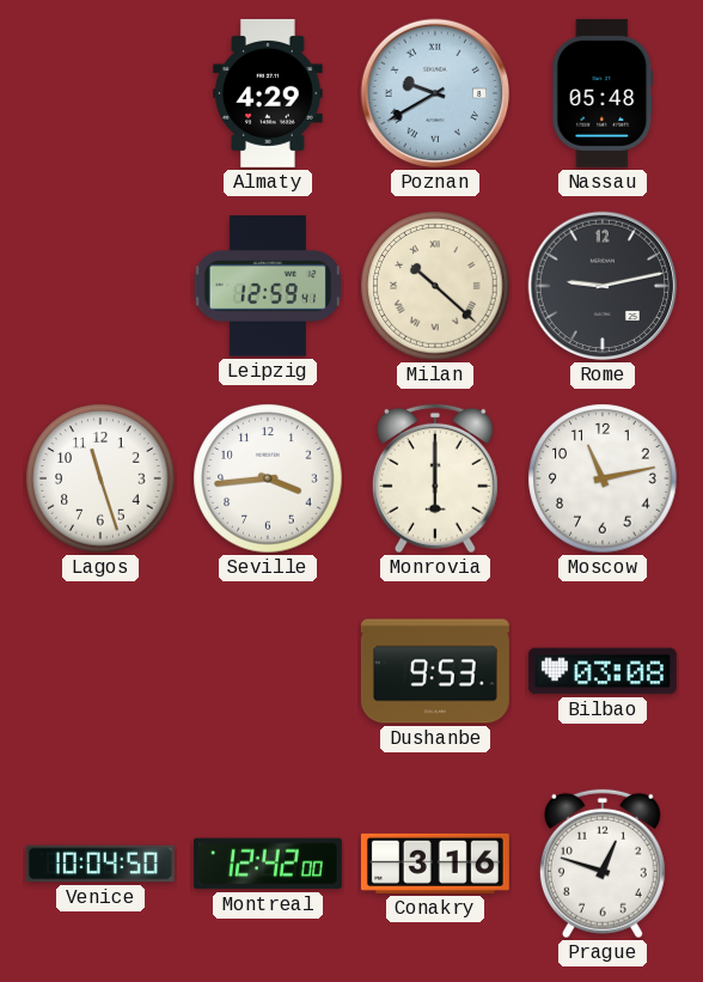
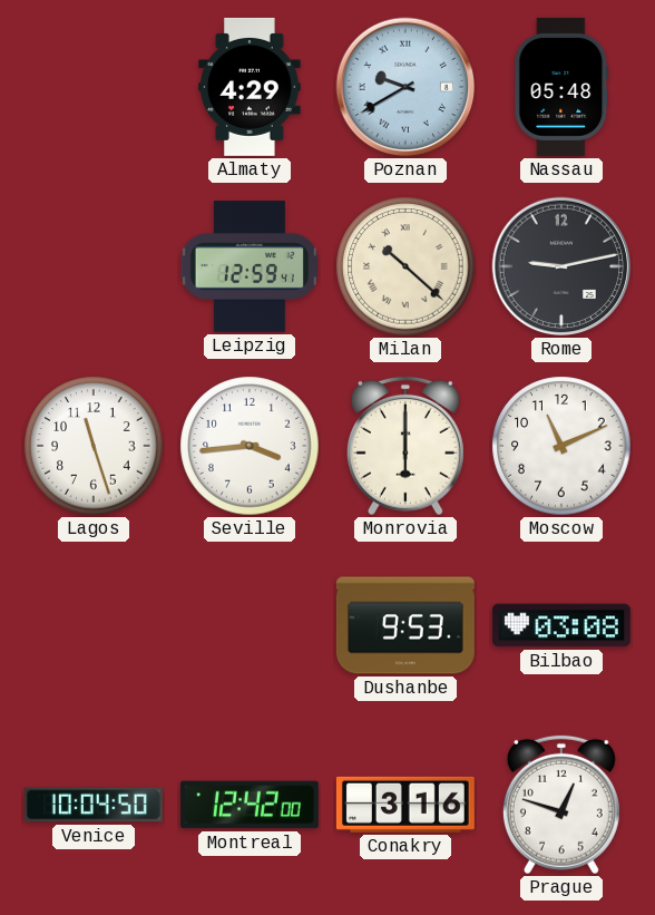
Moscow: 11:13 -> 11:11
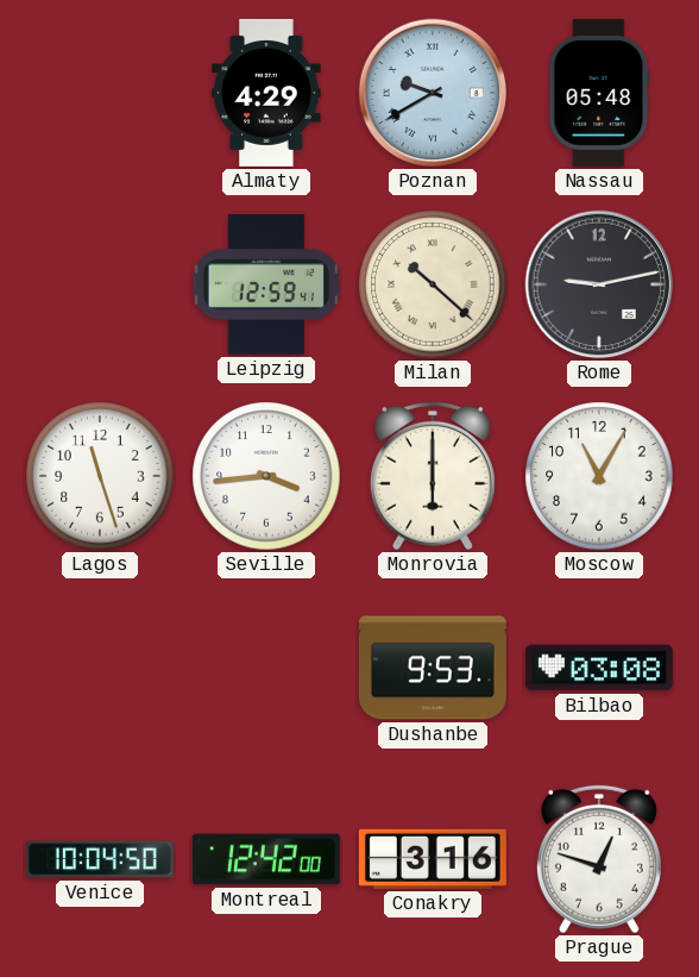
Moscow: 11:11 -> 11:05
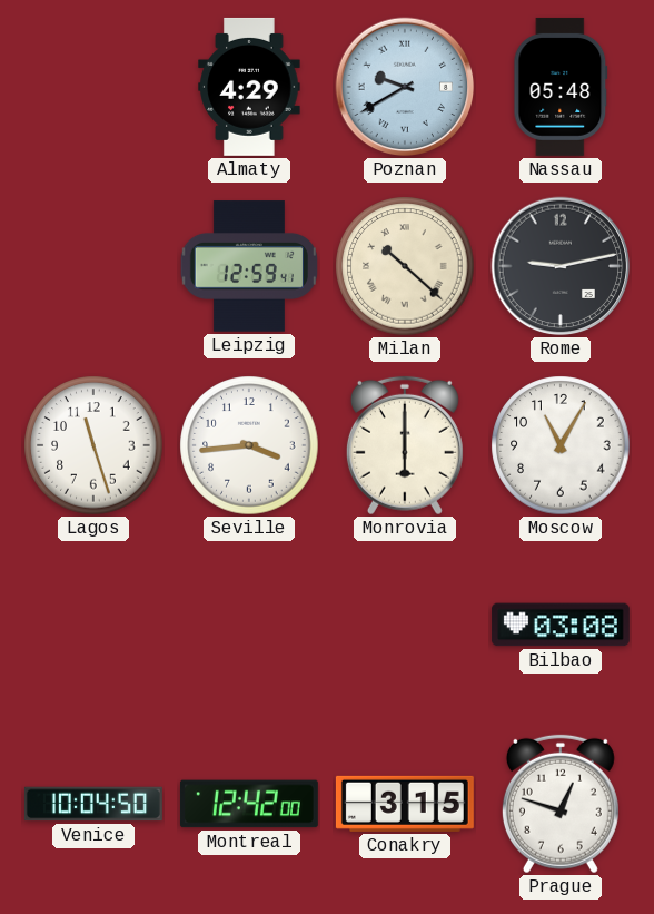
Dushanbe: 9:53 -> none
Conakry: 3:16 -> 3:15
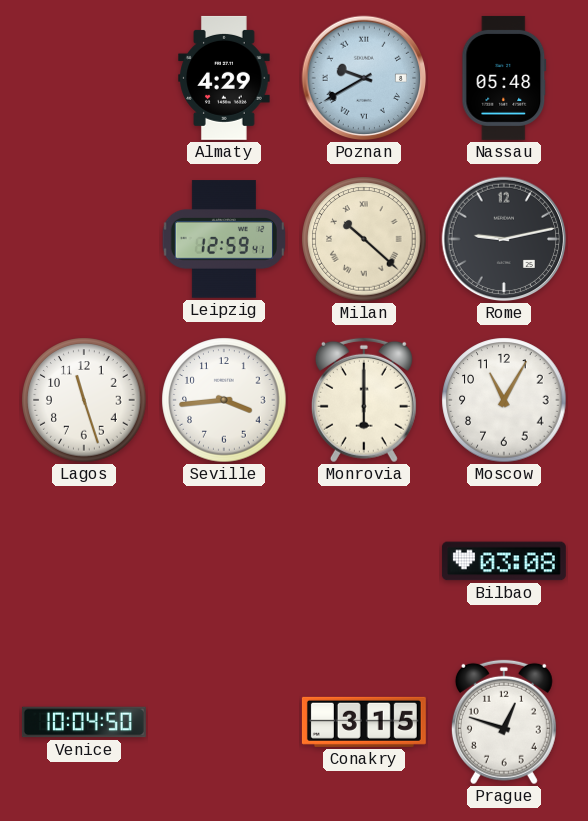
Montreal: 12:42 -> none
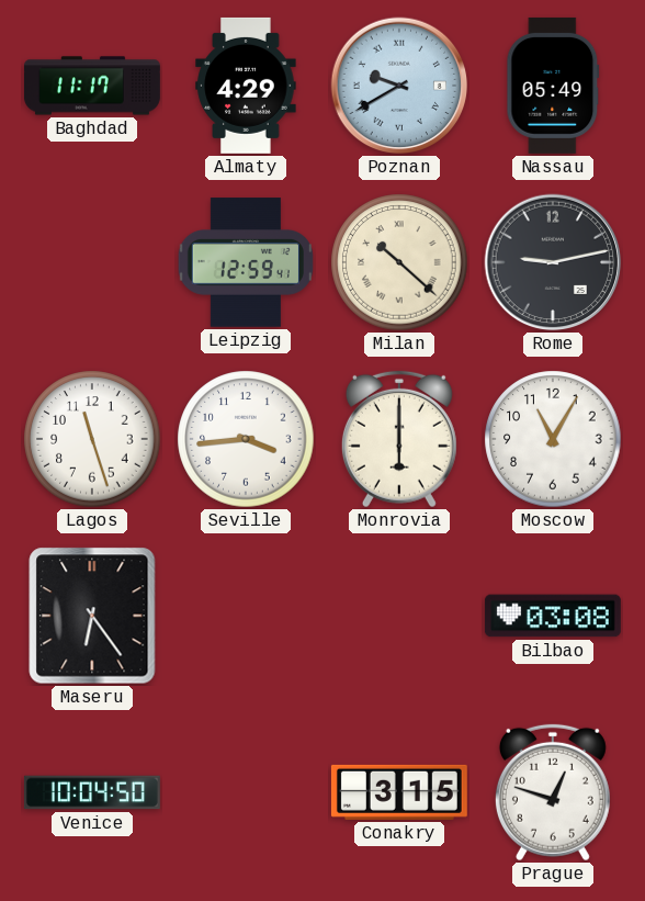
Baghdad: none -> 11:17
Nassau: 05:48 -> 05:49
Maseru: none -> 6:24
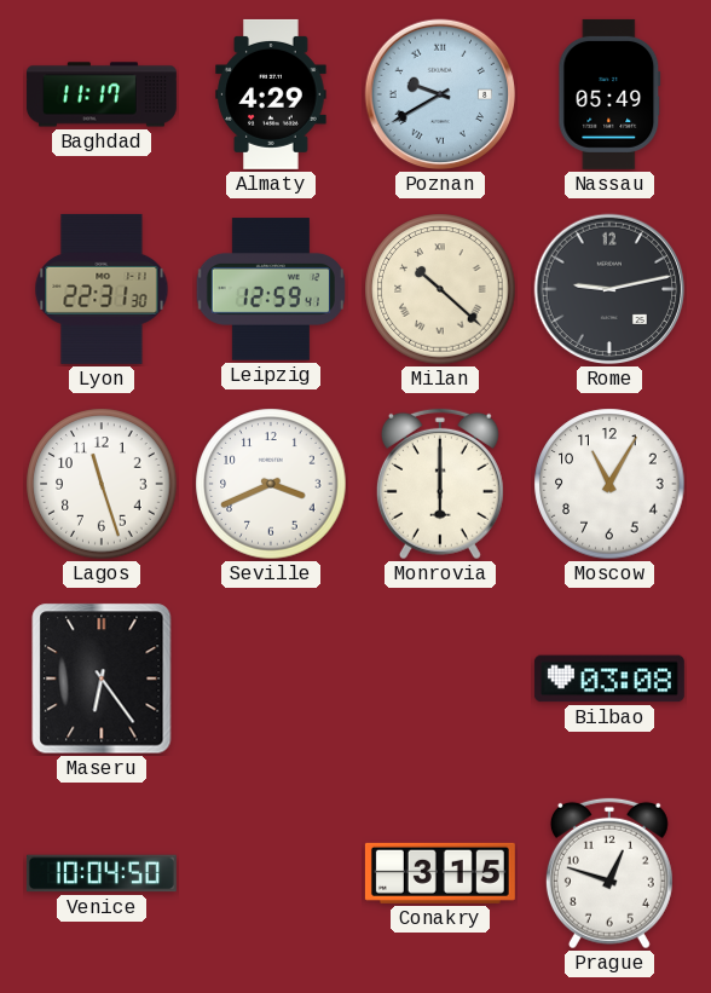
Lyon: none -> 22:31
Seville: 3:44 -> 3:41
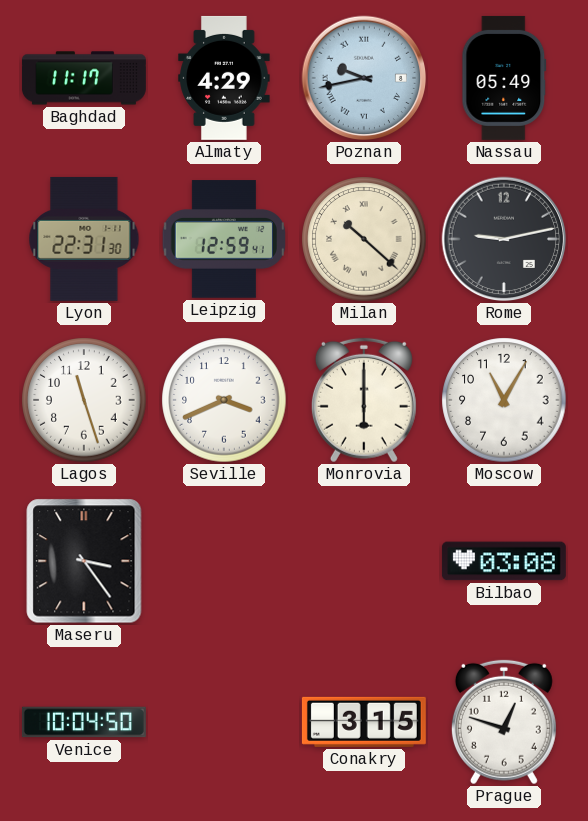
Poznan: 9:40 -> 9:43
Maseru: 6:24 -> 3:24
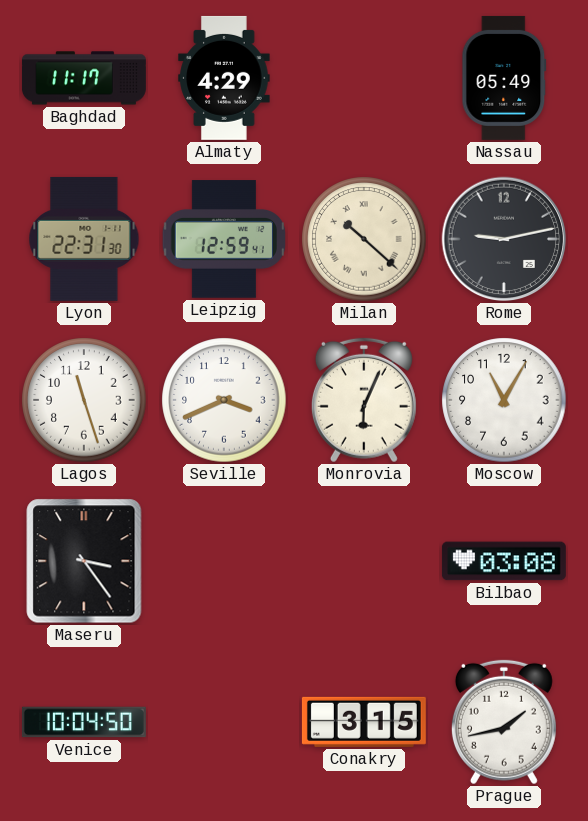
Poznan: 9:43 -> none
Monrovia: 6:00 -> 6:04
Prague: 12:48 -> 1:43
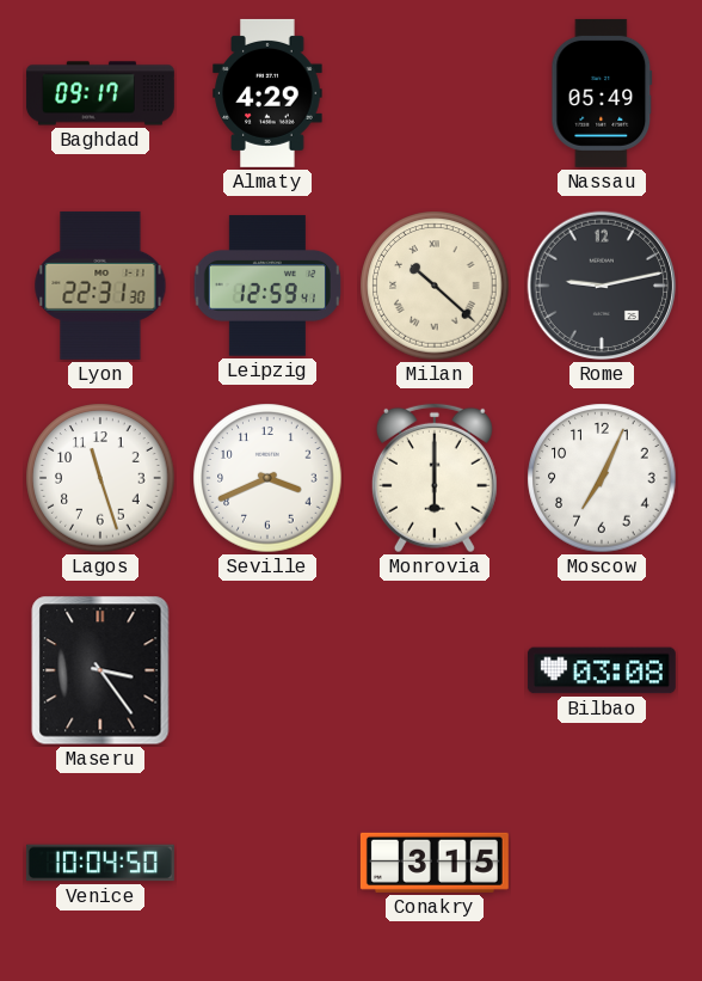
Baghdad: 11:17 -> 09:17
Monrovia: 6:04 -> 6:00
Moscow: 11:05 -> 7:04
Prague: 1:43 -> none
